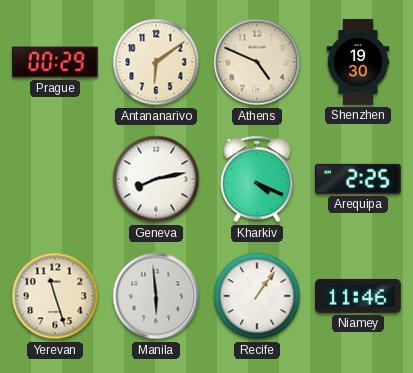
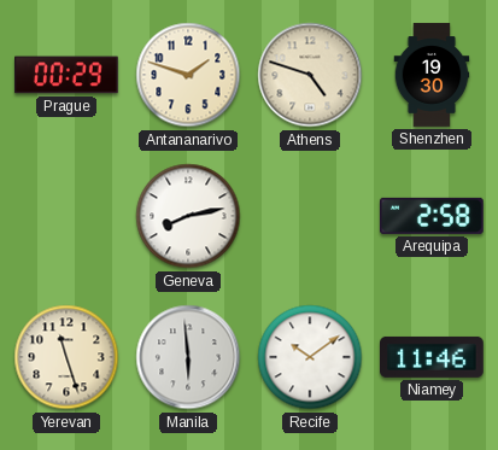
Antananarivo: 6:09 -> 1:48
Athens: 4:49 -> 4:48
Kharkiv: 4:19 -> none
Arequipa: 2:25 -> 2:58
Recife: 1:06 -> 10:09
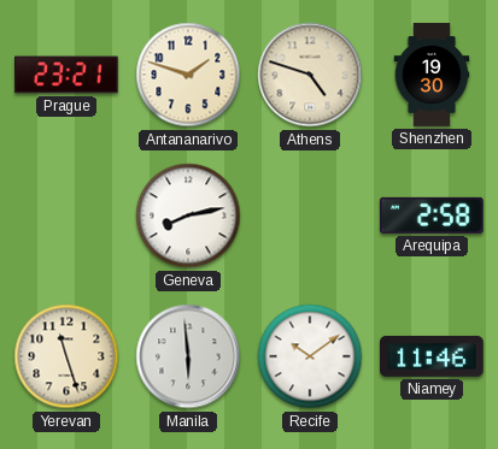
Prague: 00:29 -> 23:21
